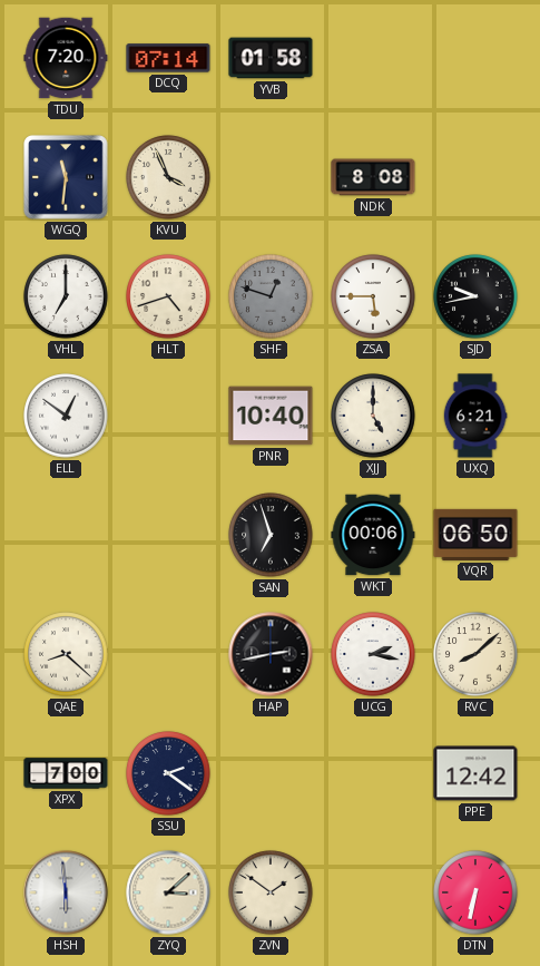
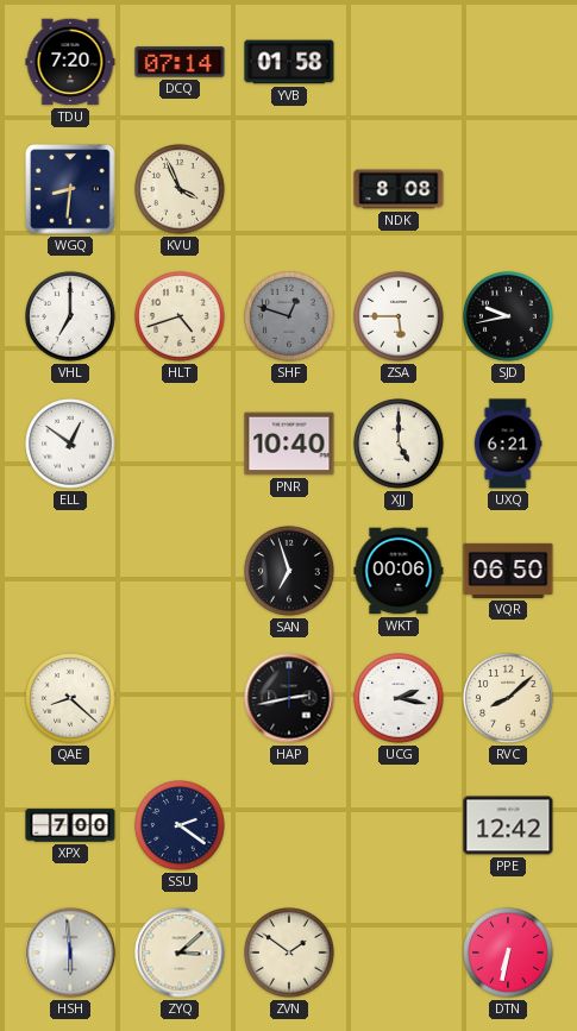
WGQ: 11:31 -> 8:31
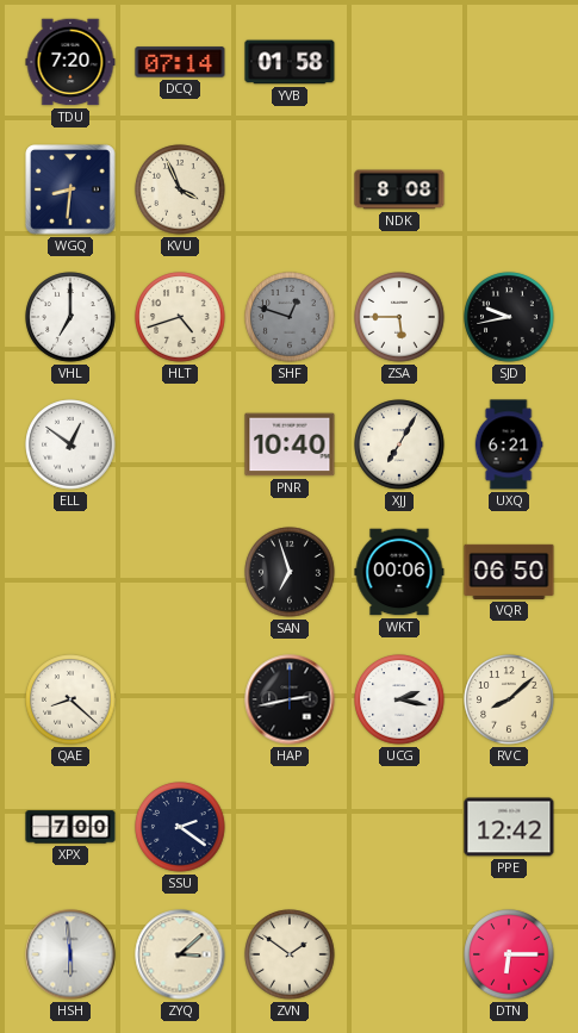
XJJ: 5:00 -> 7:05
DTN: 6:32 -> 6:15
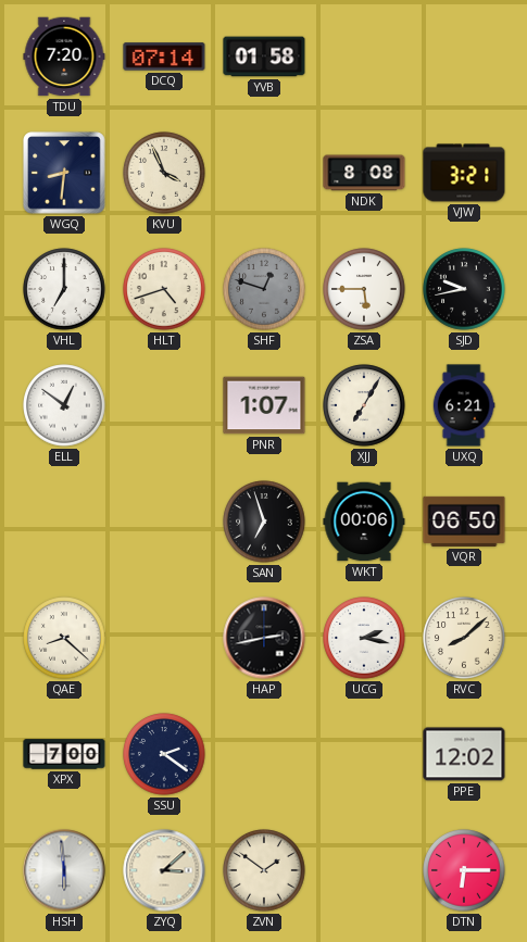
VJW: none -> 3:21
PNR: 10:40 -> 1:07
PPE: 12:42 -> 12:02
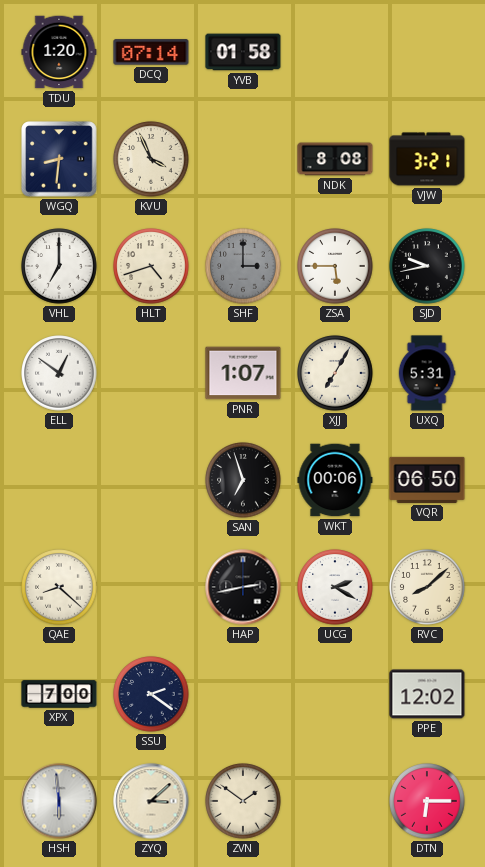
TDU: 7:20 -> 1:20
SHF: 12:48 -> 3:00
UXQ: 6:21 -> 5:31
UCG: 2:17 -> 2:20
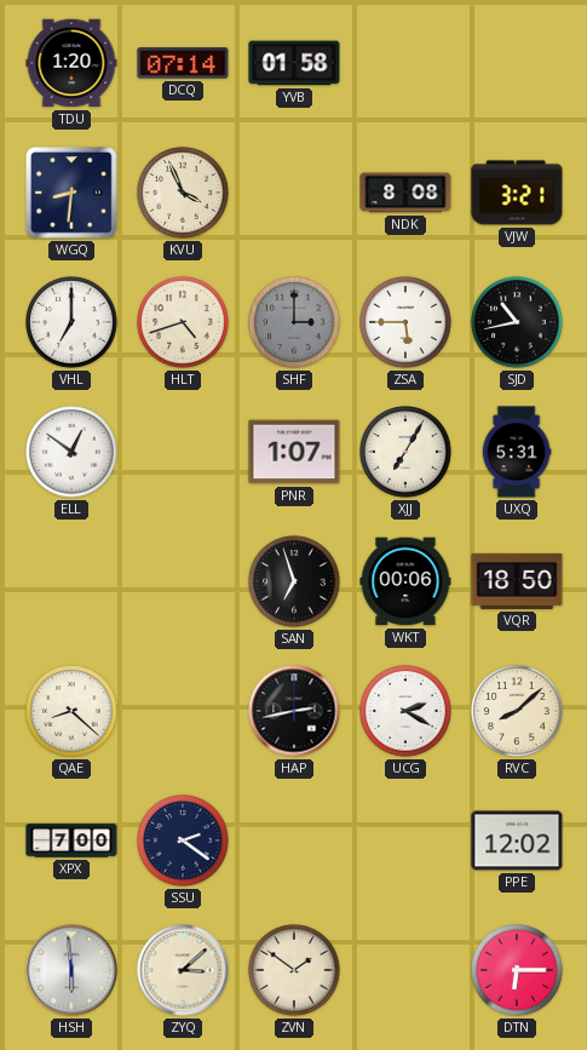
SJD: 9:43 -> 10:43
VQR: 06:50 -> 18:50
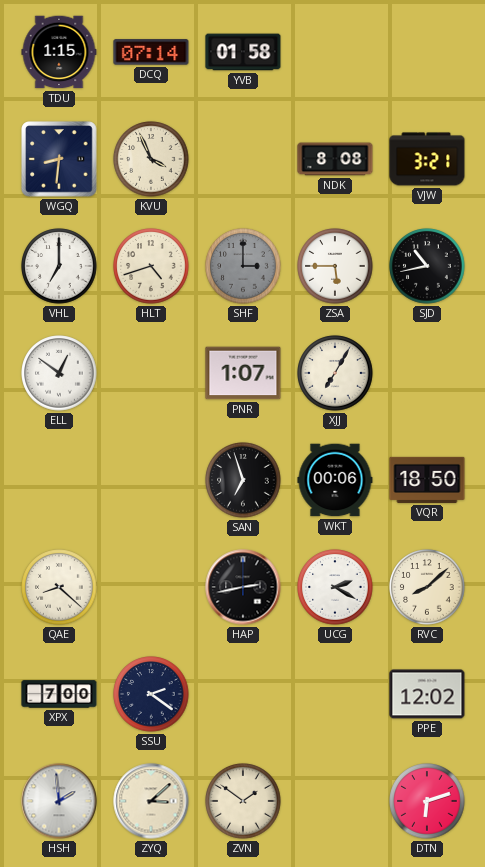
TDU: 1:20 -> 1:15
UXQ: 5:31 -> none
HSH: 5:59 -> 1:59
DTN: 6:15 -> 6:12
